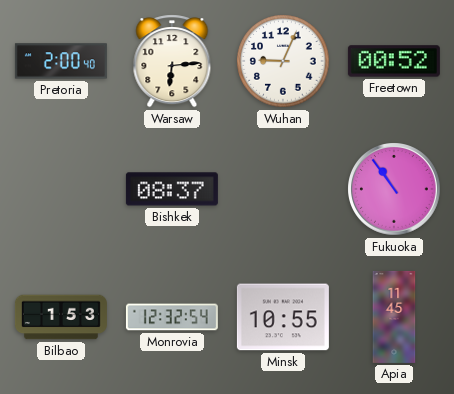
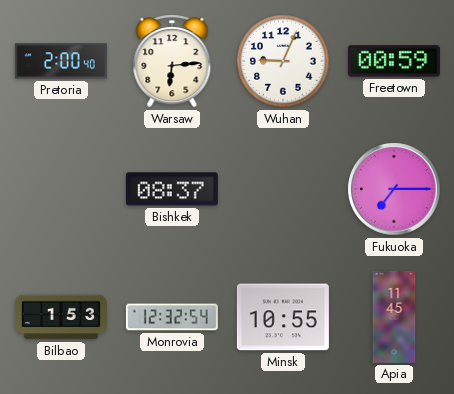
Freetown: 00:52 -> 00:59
Fukuoka: 10:54 -> 7:15
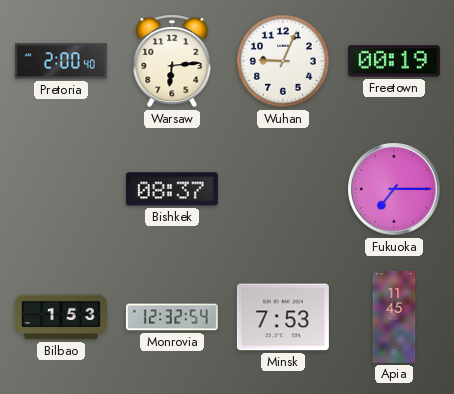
Freetown: 00:59 -> 00:19
Minsk: 10:55 -> 7:53
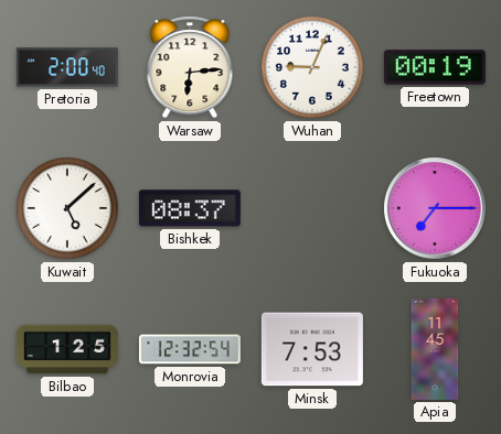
Kuwait: none -> 5:08
Bilbao: 1:53 -> 1:25
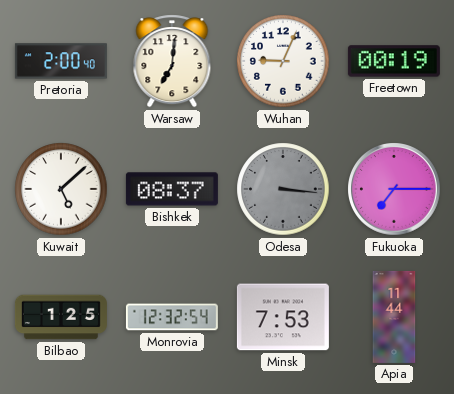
Warsaw: 6:14 -> 7:01
Odesa: none -> 3:16
Apia: 11:45 -> 11:44
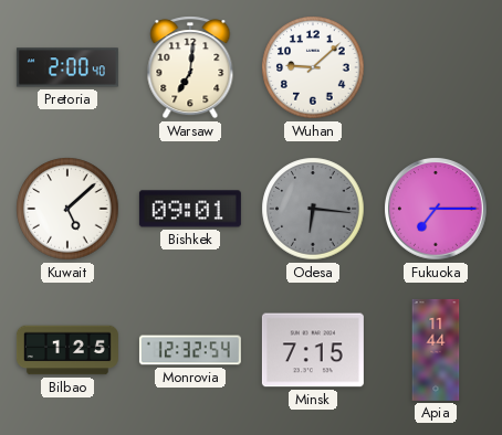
Wuhan: 9:04 -> 9:08
Freetown: 00:19 -> none
Bishkek: 08:37 -> 09:01
Odesa: 3:16 -> 6:16
Minsk: 7:53 -> 7:15
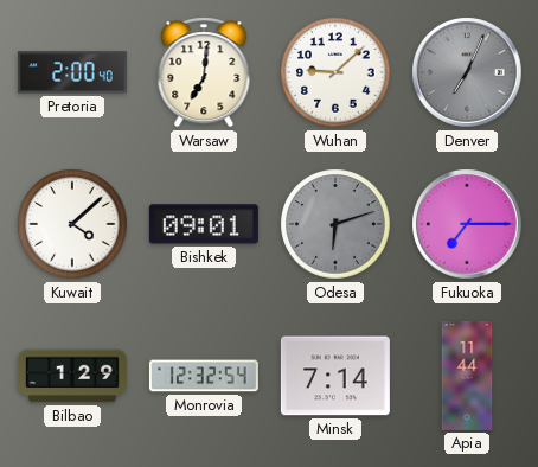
Denver: none -> 7:04
Kuwait: 5:08 -> 4:08
Odesa: 6:16 -> 6:12
Bilbao: 1:25 -> 1:29
Minsk: 7:15 -> 7:14
